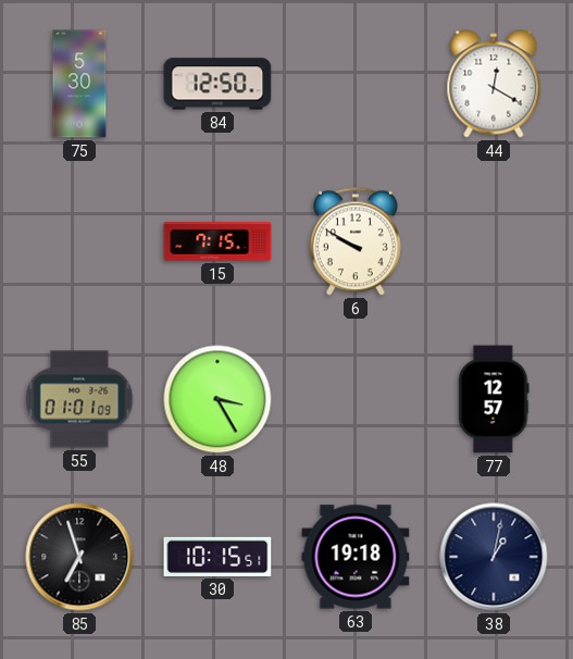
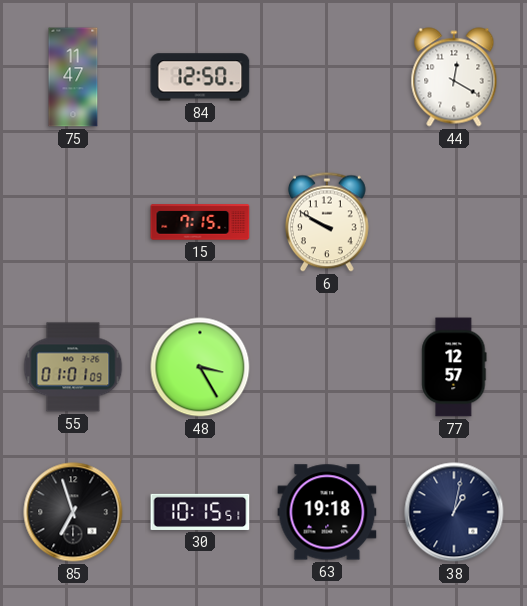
75: 5:30 -> 11:47
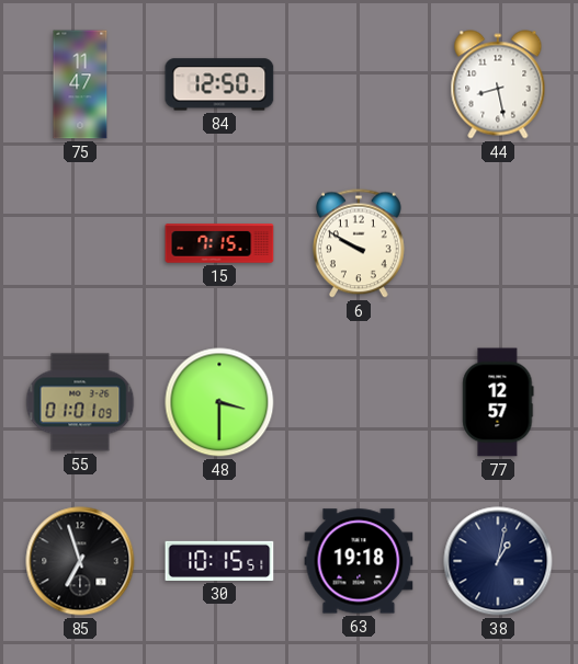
44: 12:20 -> 8:28
48: 3:25 -> 3:30
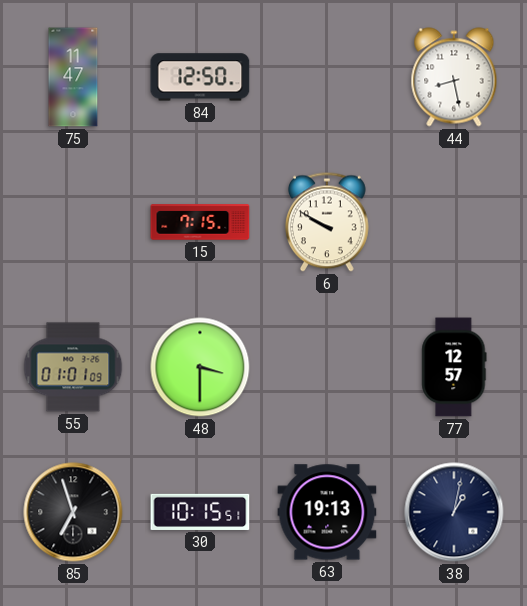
63: 19:18 -> 19:13
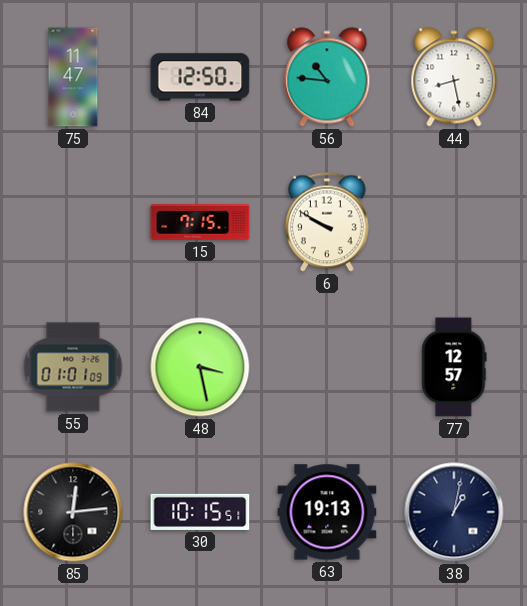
56: none -> 10:46
48: 3:30 -> 3:28
85: 6:57 -> 12:14
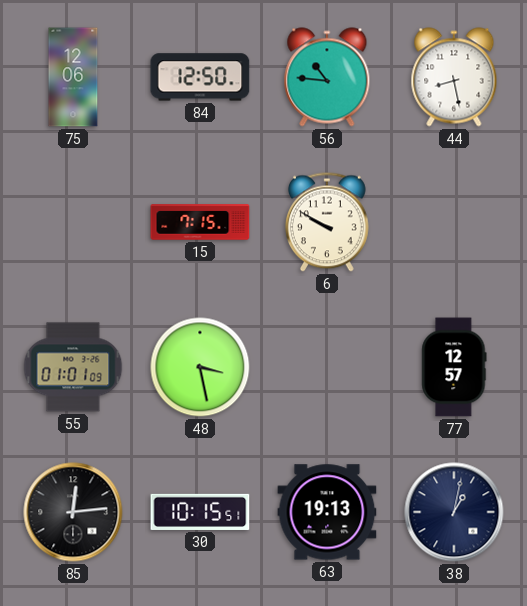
75: 11:47 -> 12:06
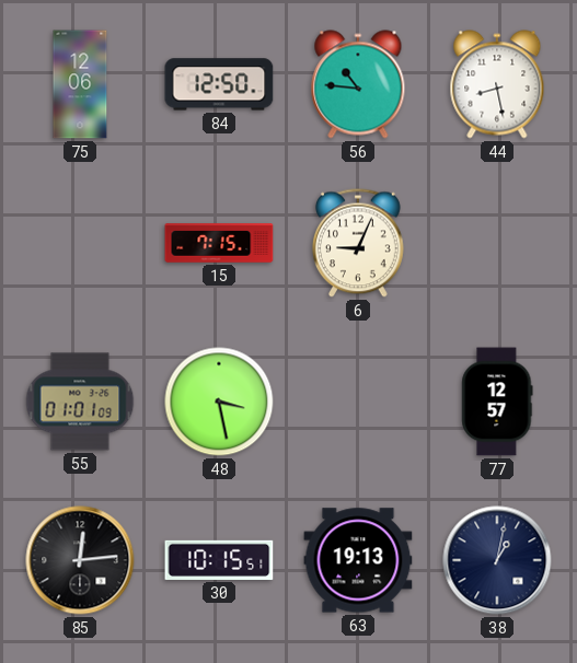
6: 9:50 -> 9:04
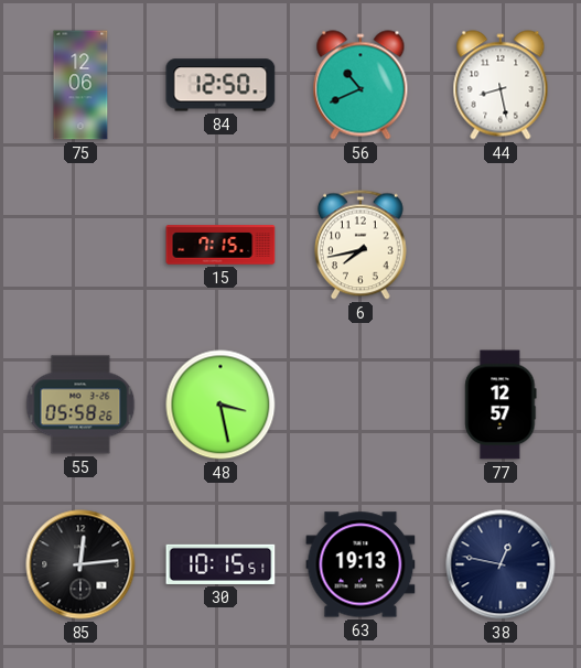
56: 10:46 -> 10:41
6: 9:04 -> 7:43
55: 01:01 -> 05:58
38: 1:02 -> 12:47
